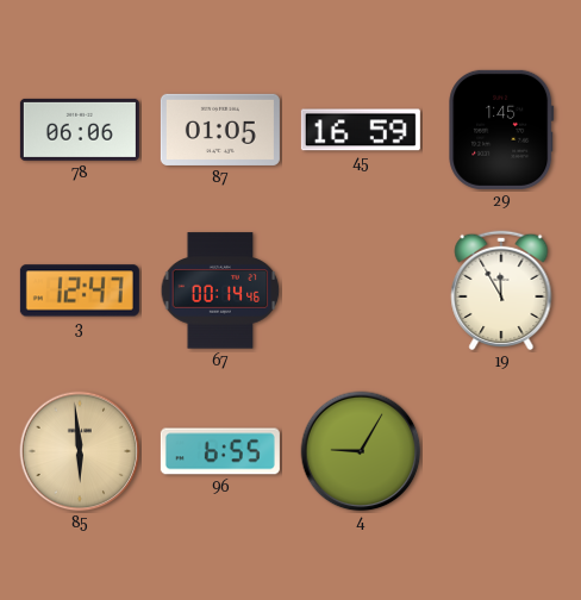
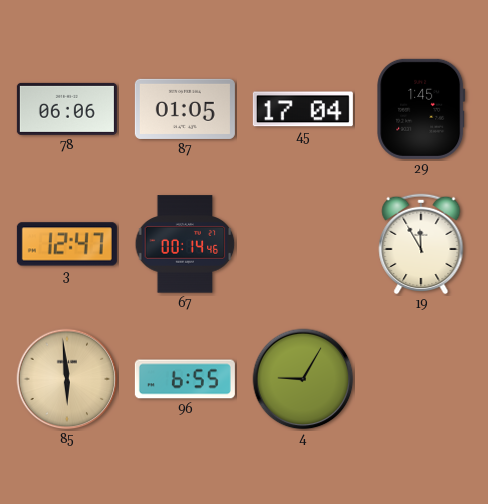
45: 16:59 -> 17:04
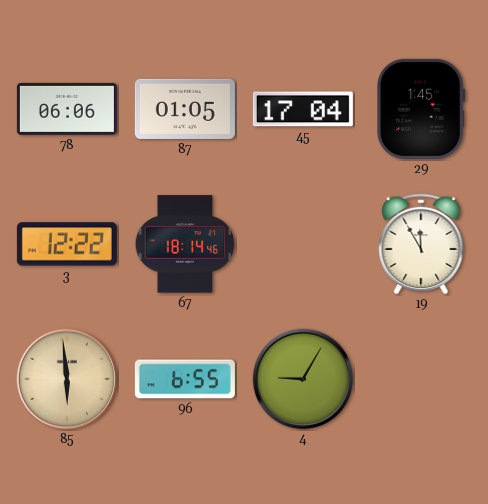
3: 12:47 -> 12:22
67: 00:14 -> 18:14
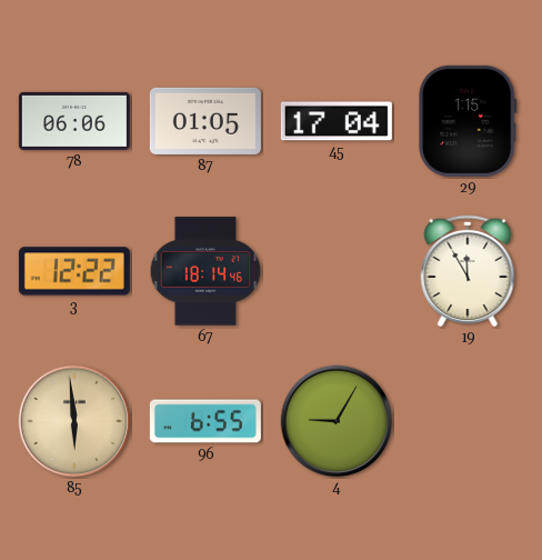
29: 1:45 -> 1:15
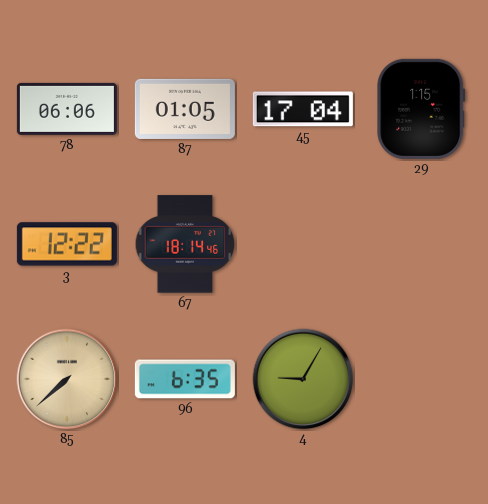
19: 11:55 -> none
85: 5:59 -> 7:38
96: 6:55 -> 6:35
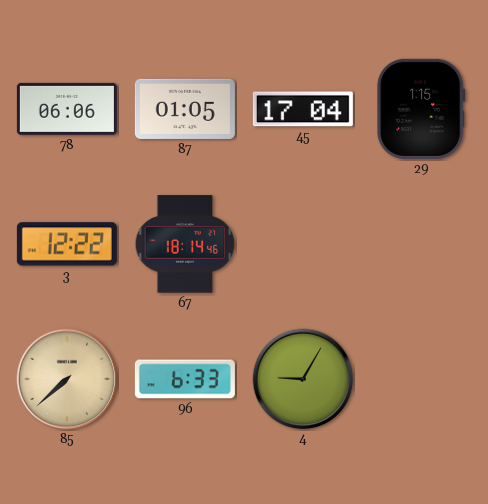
96: 6:35 -> 6:33
